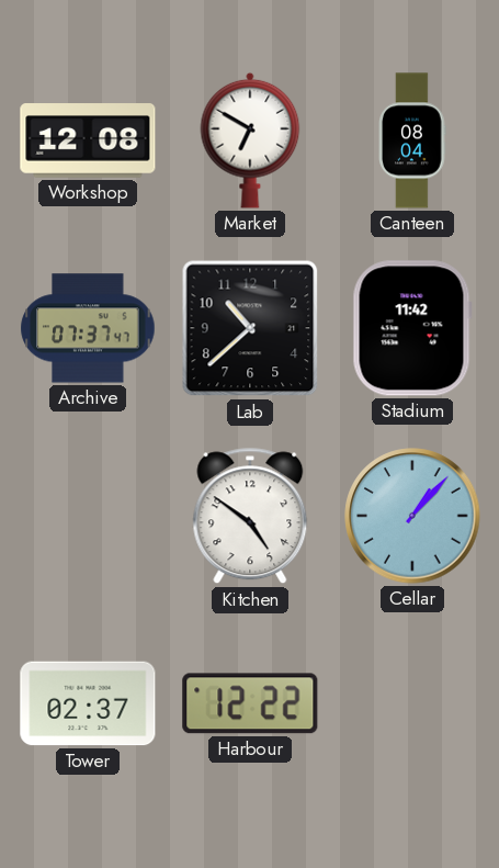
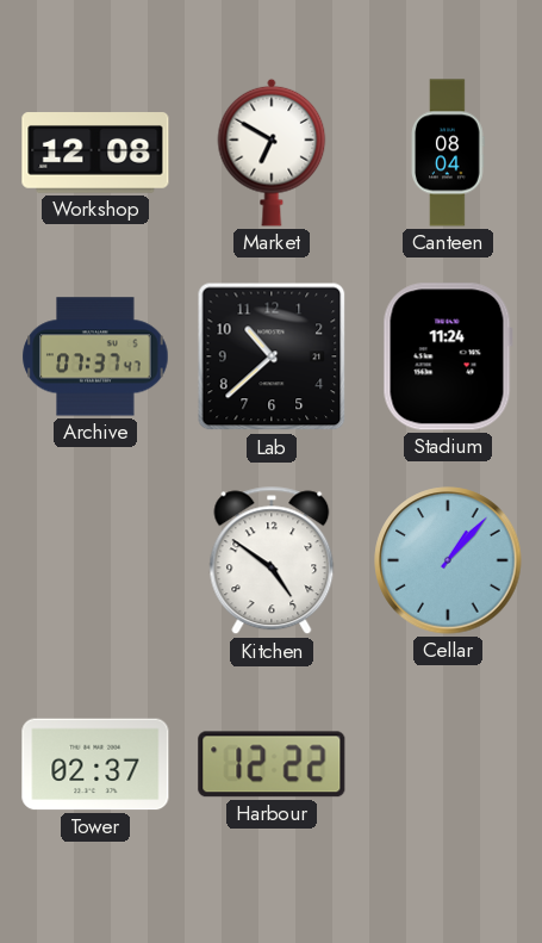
Stadium: 11:42 -> 11:24
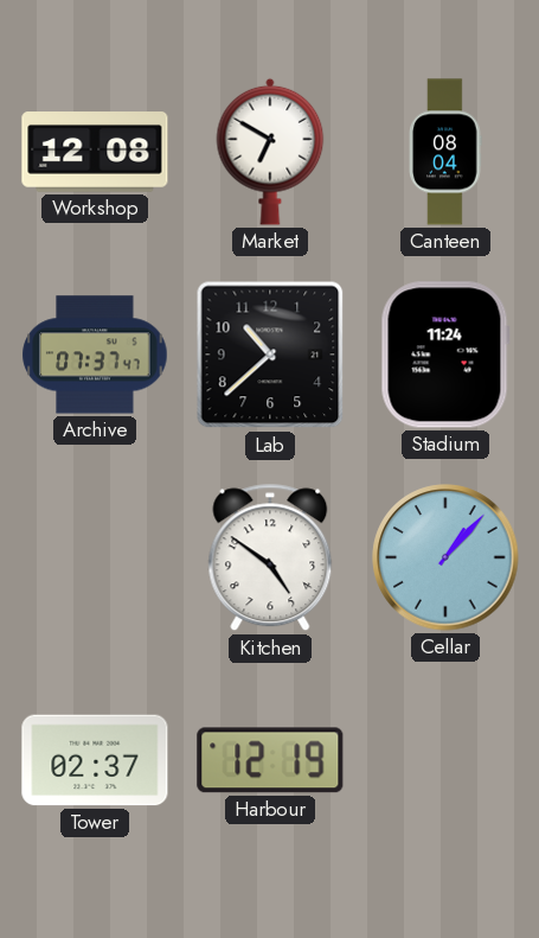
Harbour: 12:22 -> 12:19
